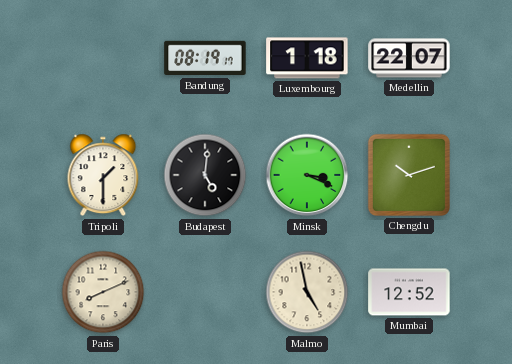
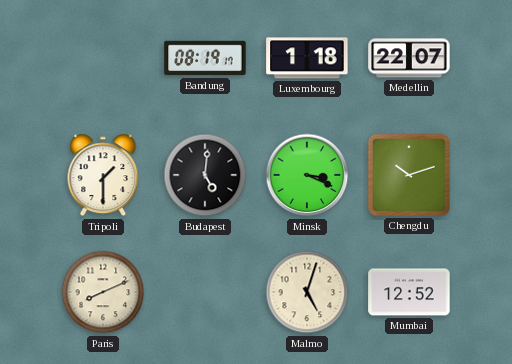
Malmo: 4:58 -> 5:03
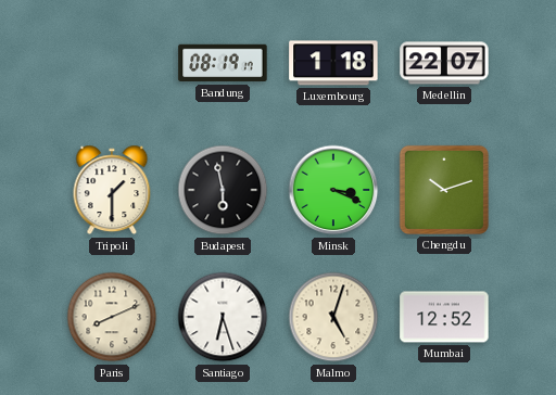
Budapest: 5:01 -> 5:58
Santiago: none -> 6:27
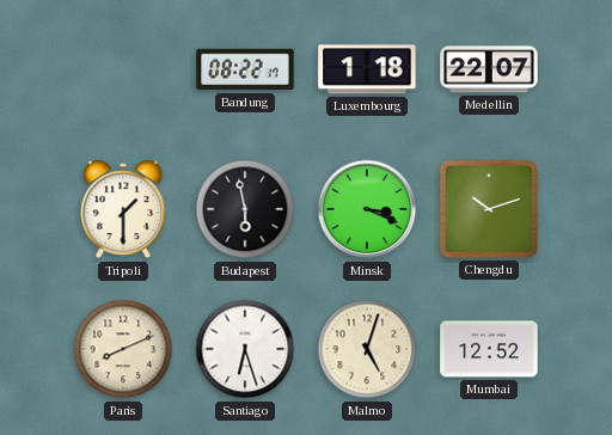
Bandung: 08:19 -> 08:22
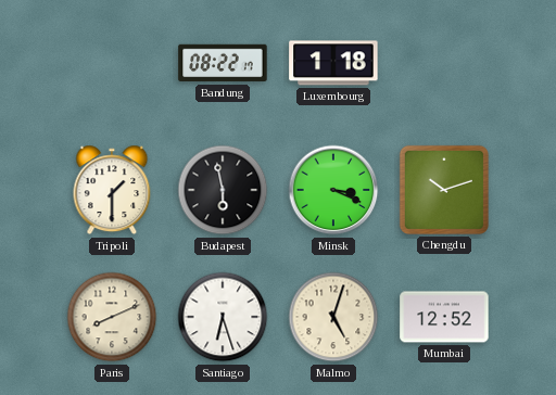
Medellin: 22:07 -> none
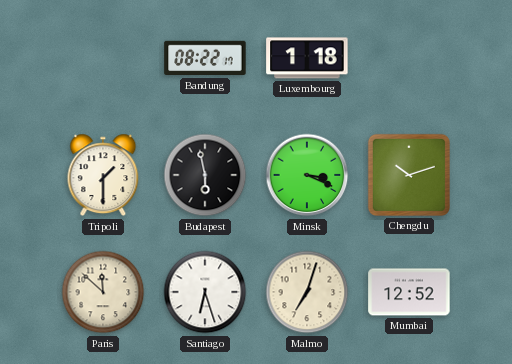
Paris: 8:11 -> 11:52
Malmo: 5:03 -> 7:03
